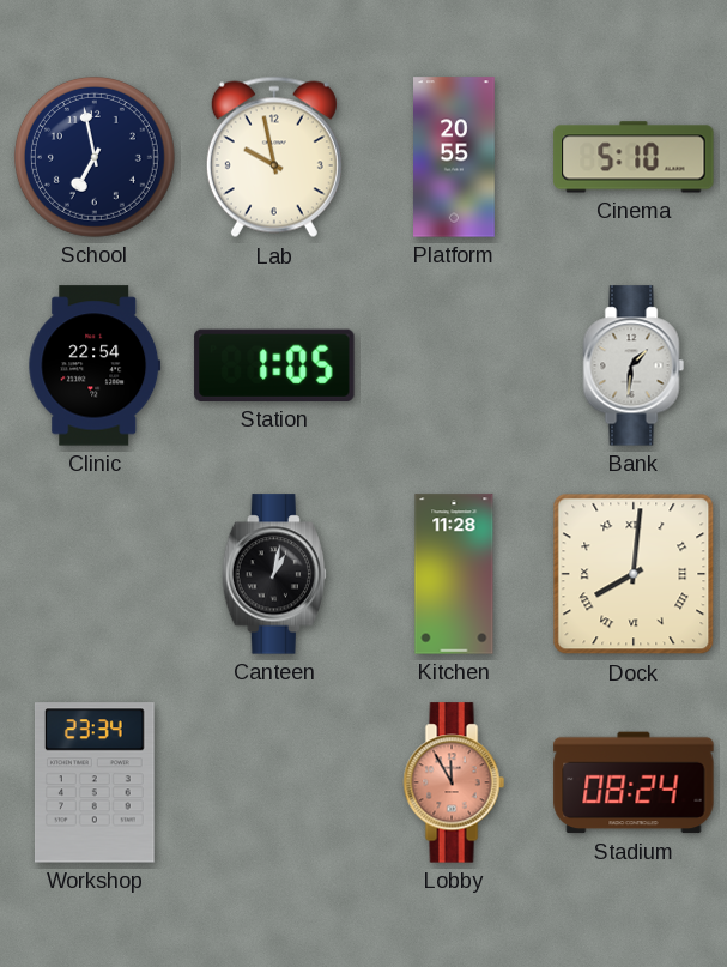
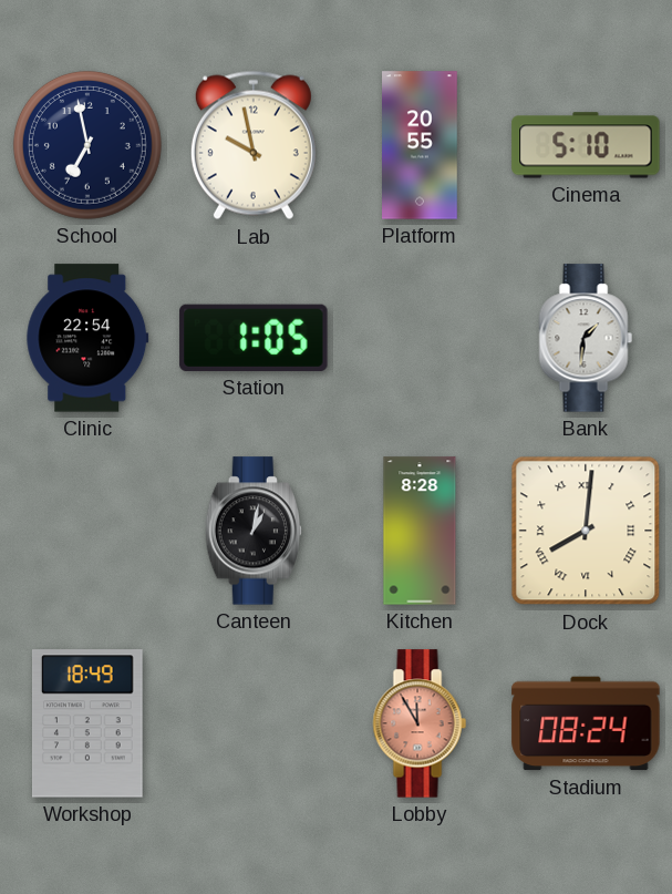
Kitchen: 11:28 -> 8:28
Workshop: 23:34 -> 18:49
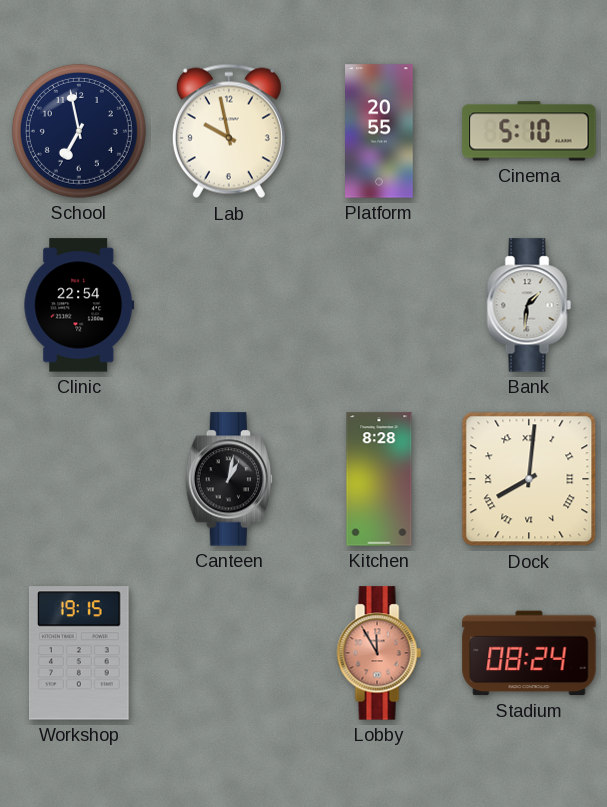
Station: 1:05 -> none
Workshop: 18:49 -> 19:15
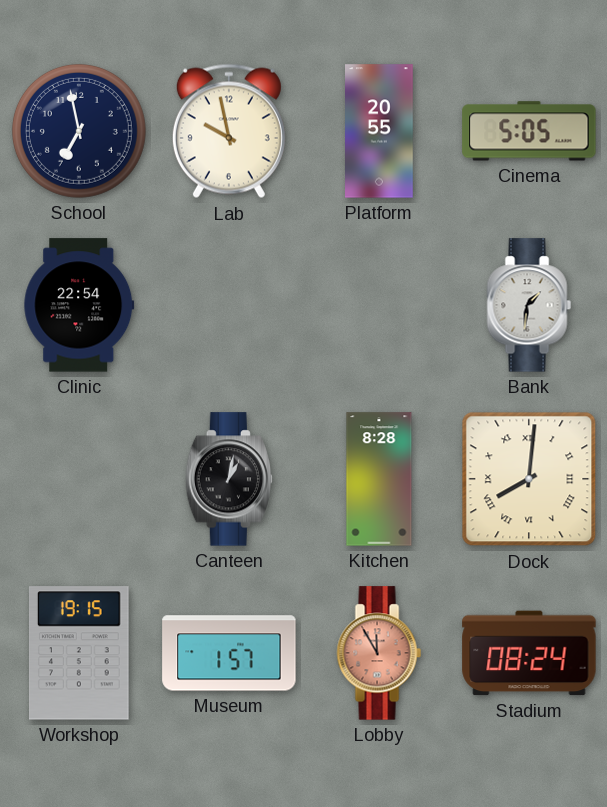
Cinema: 5:10 -> 5:05
Museum: none -> 1:57
